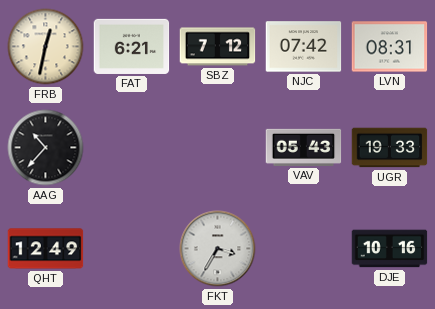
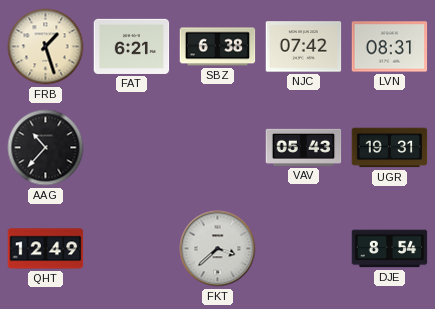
FRB: 12:32 -> 1:27
SBZ: 7:12 -> 6:38
UGR: 19:33 -> 19:31
FKT: 3:35 -> 3:38
DJE: 10:16 -> 8:54
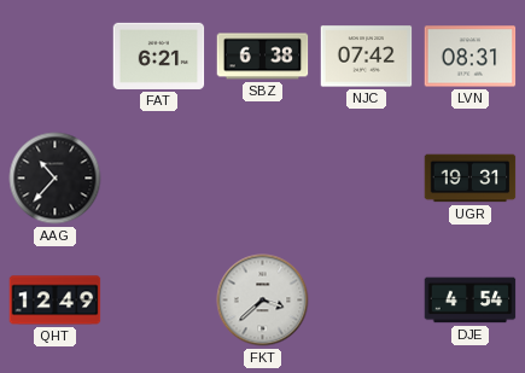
FRB: 1:27 -> none
VAV: 05:43 -> none
DJE: 8:54 -> 4:54
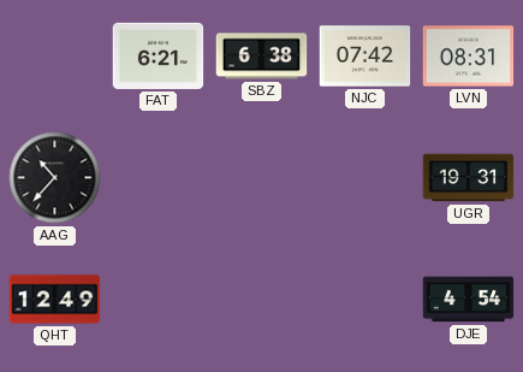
FKT: 3:38 -> none
